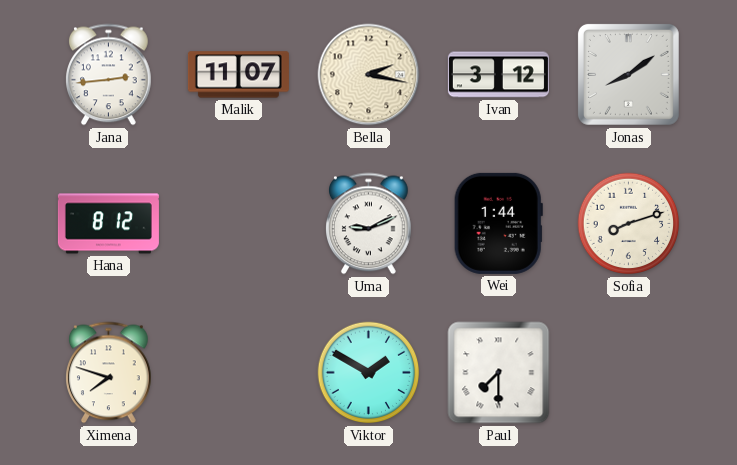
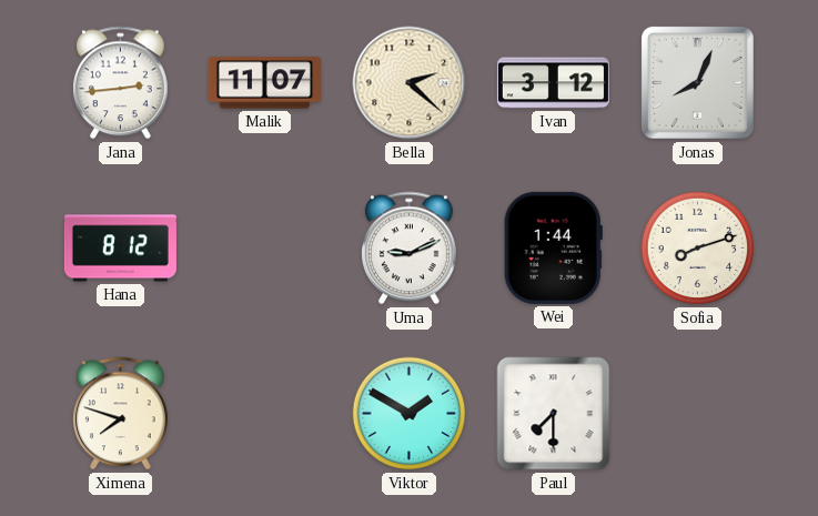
Bella: 2:17 -> 2:22
Jonas: 8:09 -> 8:04
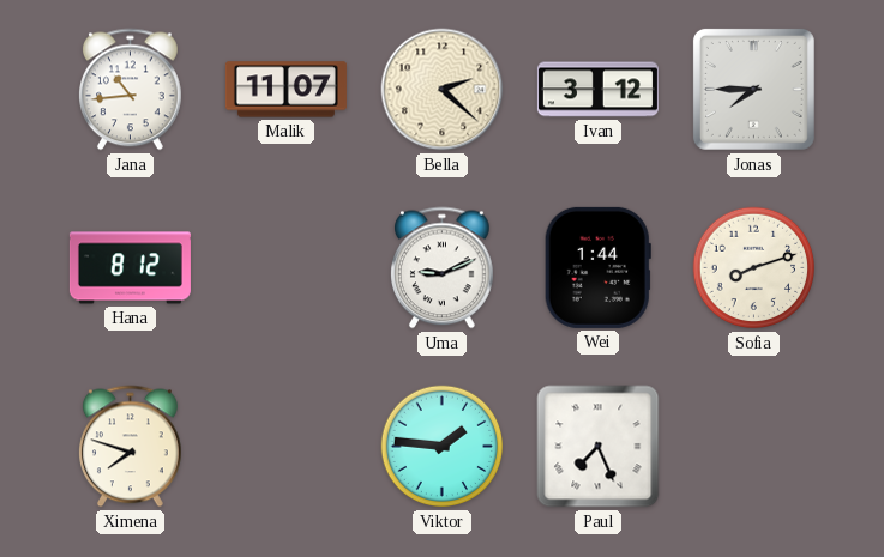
Jana: 2:44 -> 10:44
Jonas: 8:04 -> 7:45
Viktor: 1:50 -> 1:46
Paul: 7:30 -> 7:26
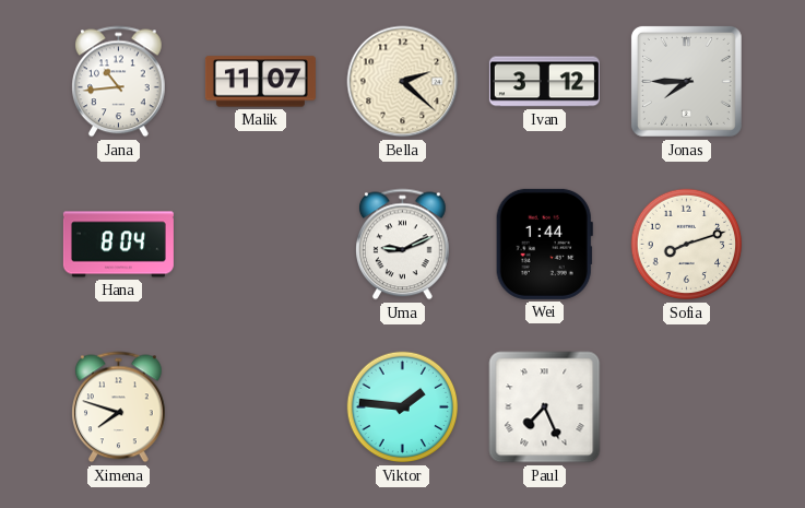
Hana: 8:12 -> 8:04
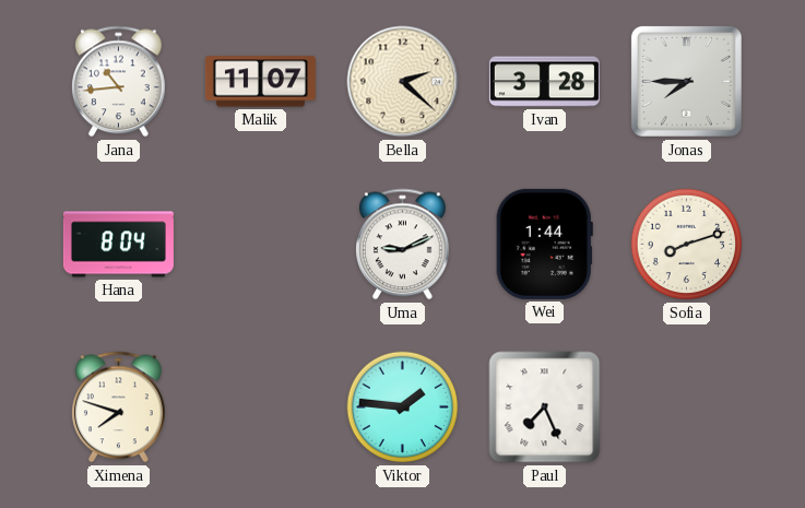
Ivan: 3:12 -> 3:28
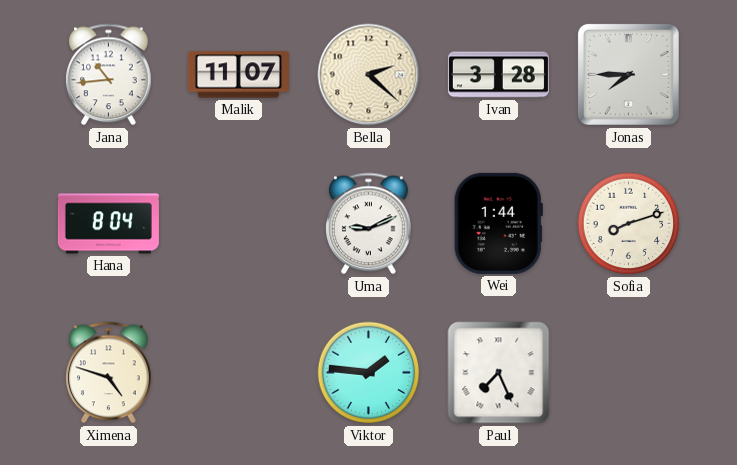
Ximena: 7:48 -> 4:48
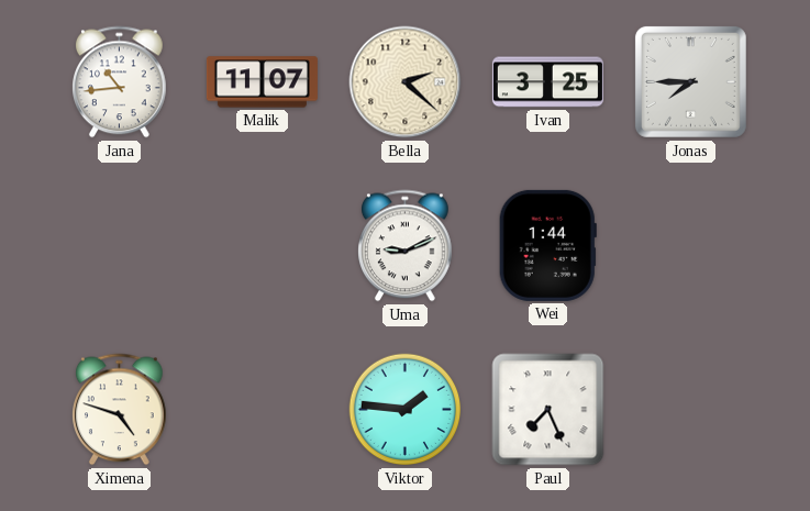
Ivan: 3:28 -> 3:25
Hana: 8:04 -> none
Sofia: 8:12 -> none
